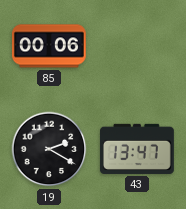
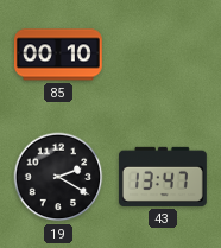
85: 00:06 -> 00:10
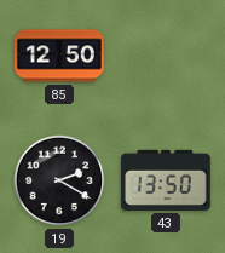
85: 00:10 -> 12:50
43: 13:47 -> 13:50
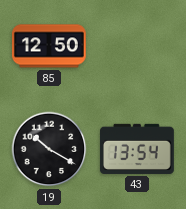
19: 2:20 -> 10:20
43: 13:50 -> 13:54
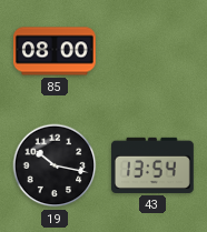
85: 12:50 -> 08:00
19: 10:20 -> 10:17
